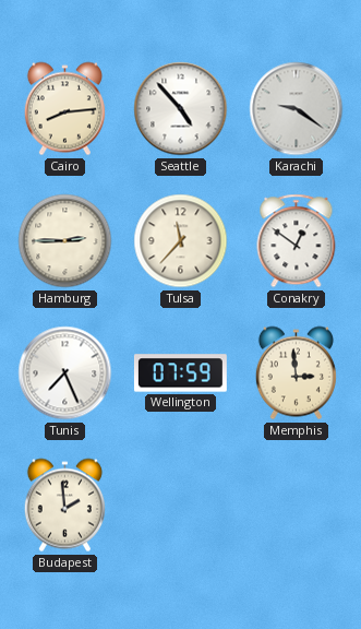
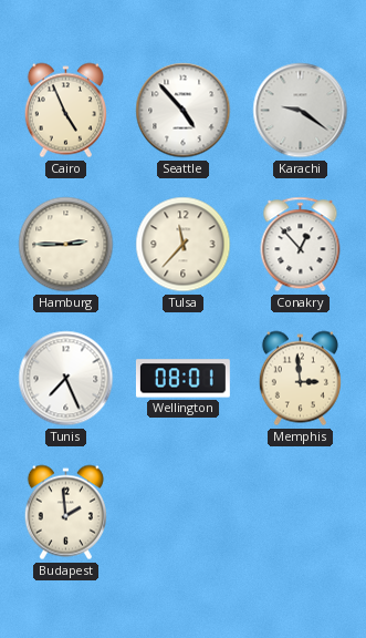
Cairo: 8:14 -> 4:56
Conakry: 12:51 -> 12:53
Wellington: 07:59 -> 08:01
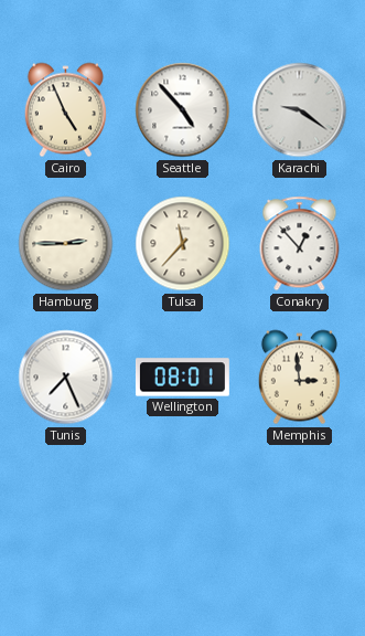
Budapest: 1:59 -> none
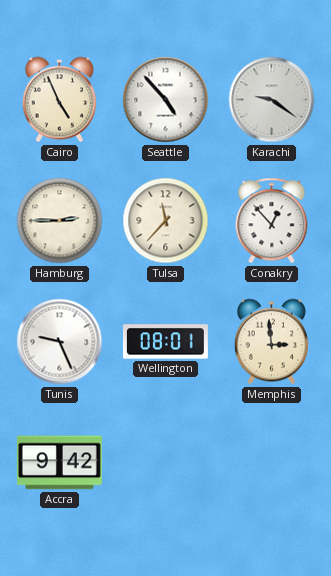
Tunis: 7:26 -> 9:26
Accra: none -> 9:42
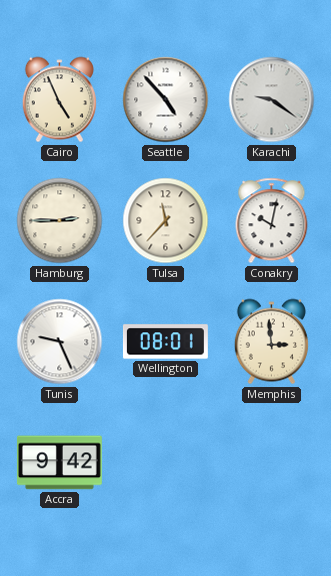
Conakry: 12:53 -> 10:02
